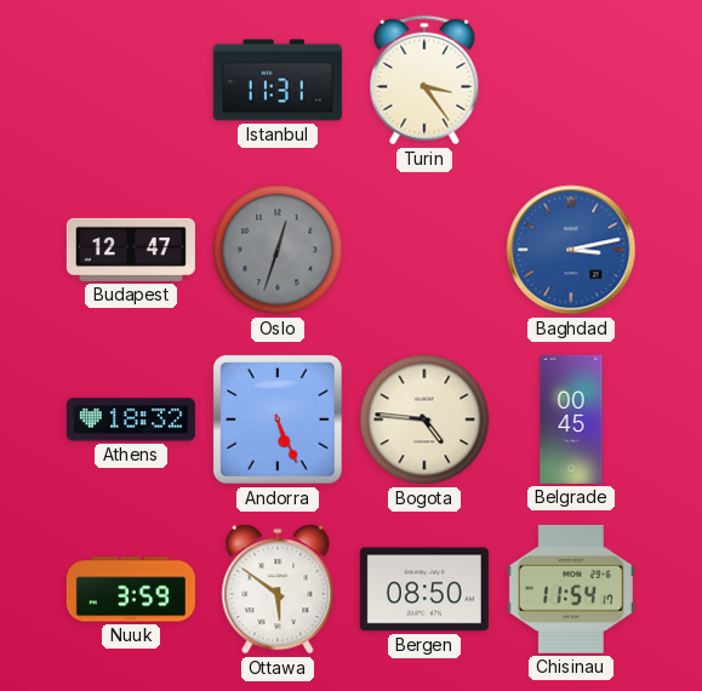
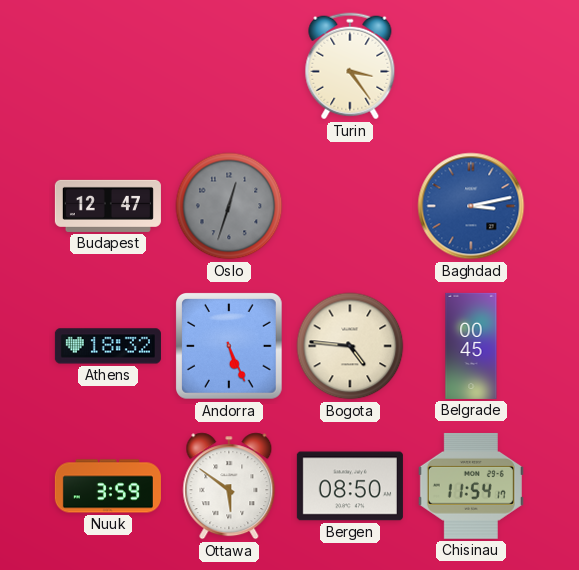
Istanbul: 11:31 -> none
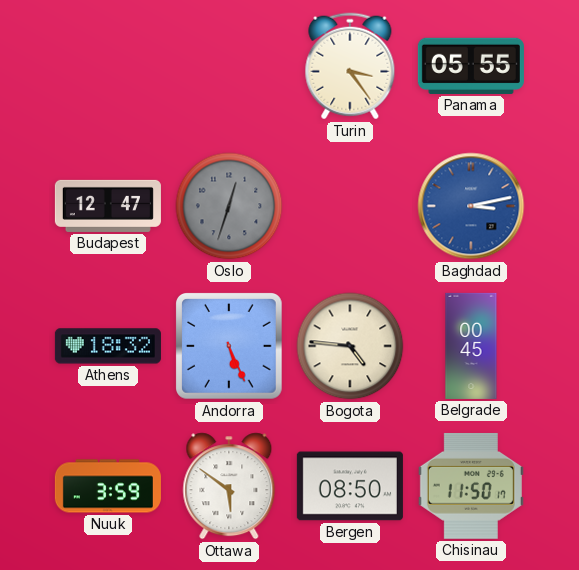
Panama: none -> 05:55
Chisinau: 11:54 -> 11:50
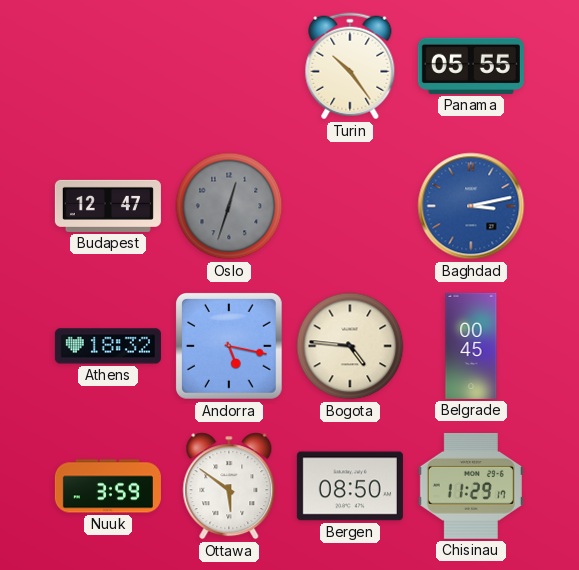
Turin: 3:24 -> 10:24
Andorra: 5:26 -> 5:17
Chisinau: 11:50 -> 11:29
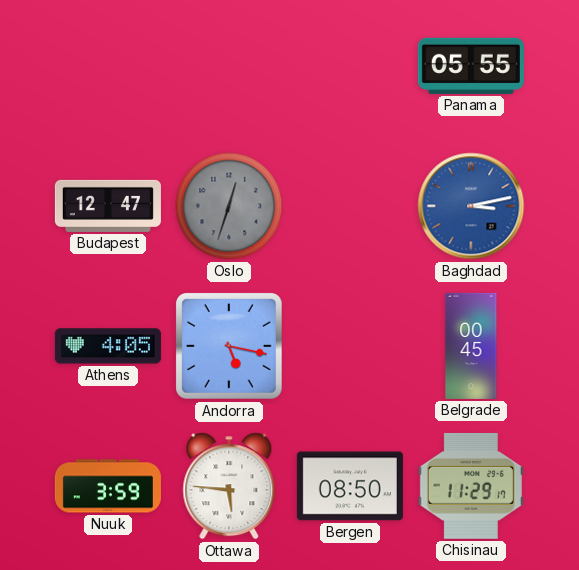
Turin: 10:24 -> none
Athens: 18:32 -> 4:05
Bogota: 4:46 -> none
Ottawa: 5:51 -> 5:46
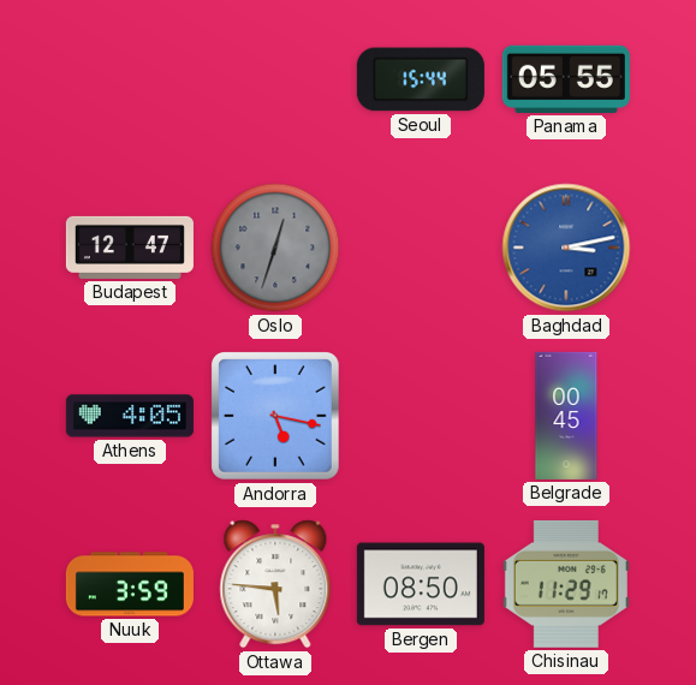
Seoul: none -> 15:44
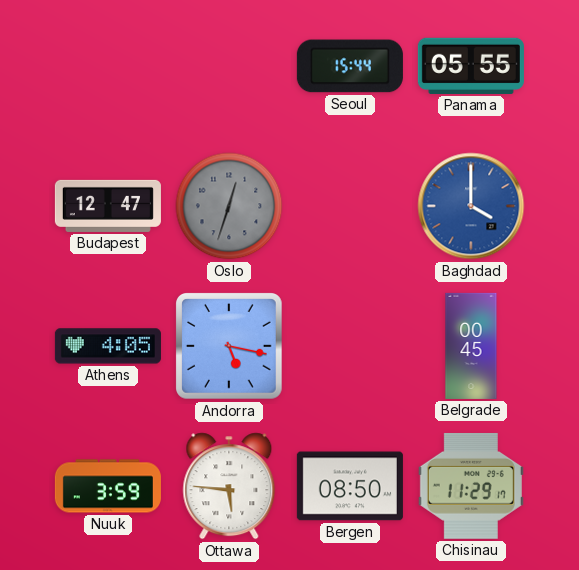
Baghdad: 3:13 -> 4:00
